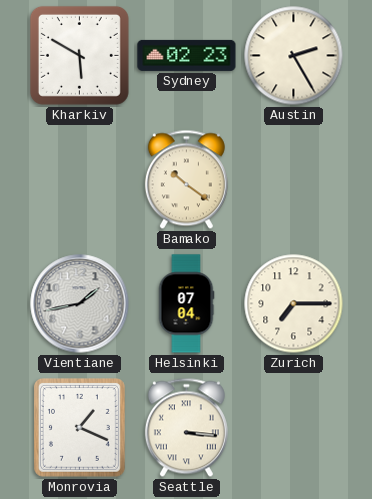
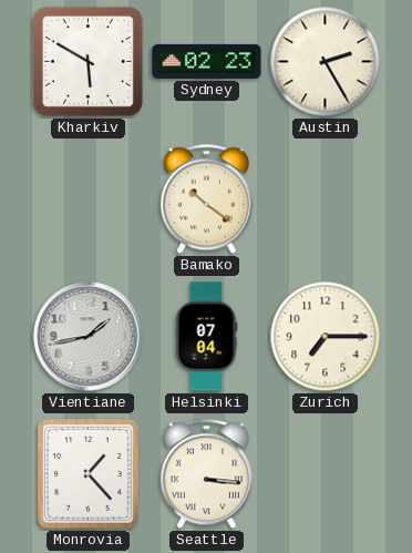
Monrovia: 1:19 -> 1:23
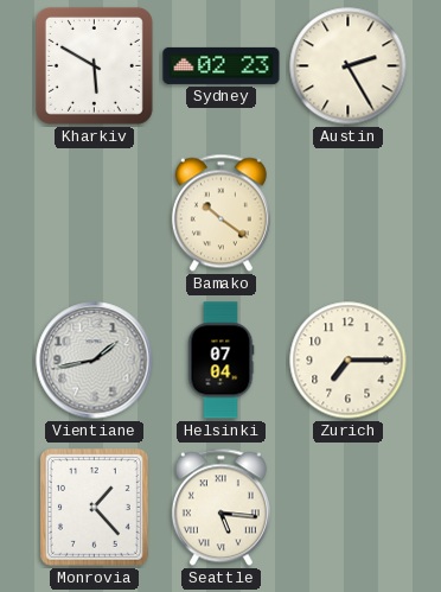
Seattle: 3:16 -> 5:16
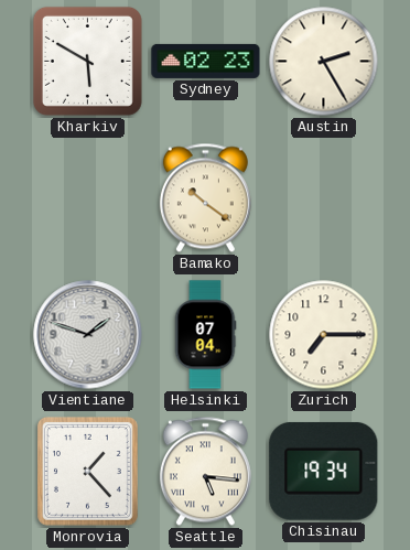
Vientiane: 1:43 -> 1:48
Chisinau: none -> 19:34
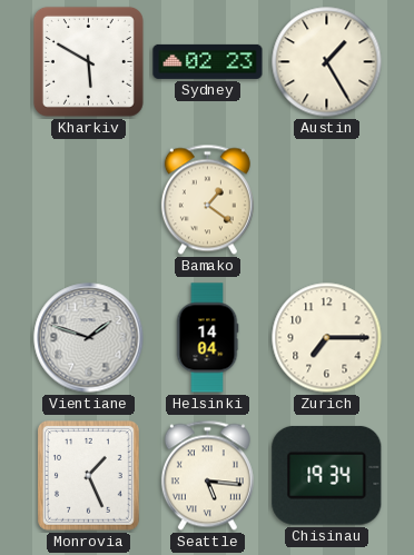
Austin: 2:25 -> 1:25
Bamako: 10:21 -> 1:21
Helsinki: 07:04 -> 14:04
Monrovia: 1:23 -> 1:26
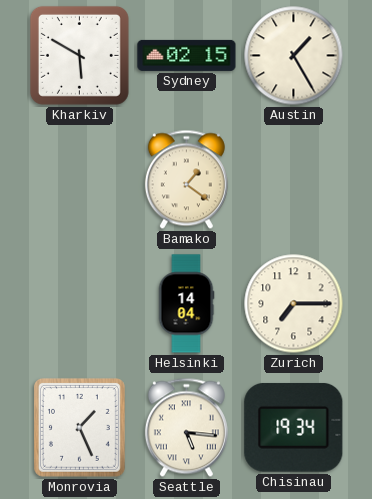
Sydney: 02:23 -> 02:15
Vientiane: 1:48 -> none
